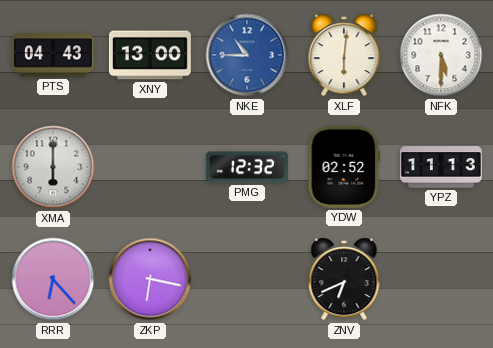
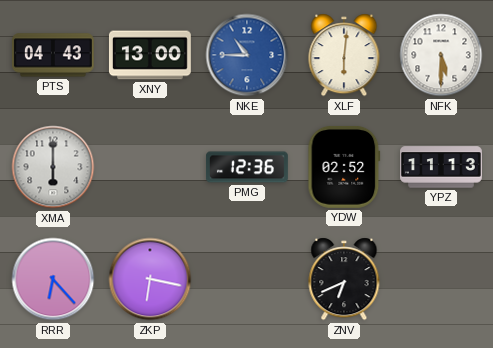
PMG: 12:32 -> 12:36
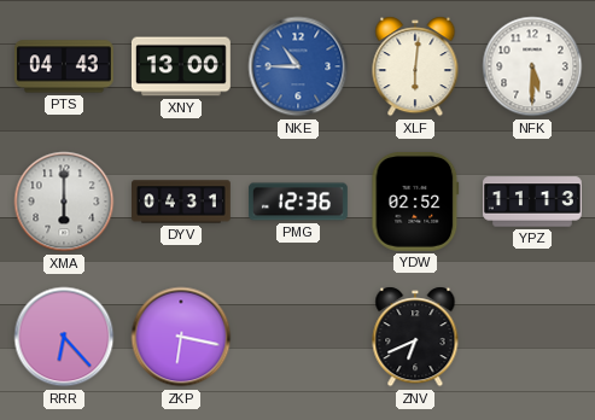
DYV: none -> 04:31
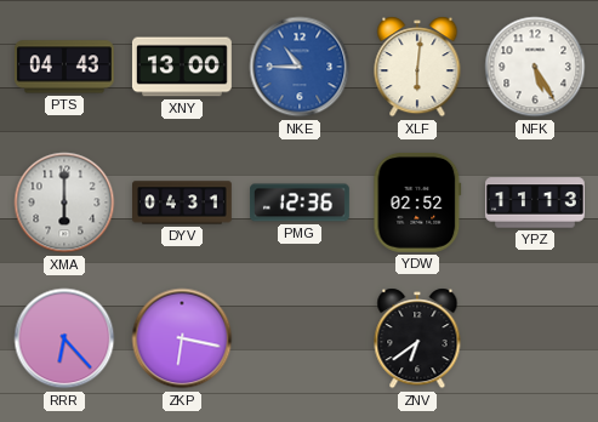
NFK: 5:30 -> 5:25
ZNV: 6:41 -> 6:39
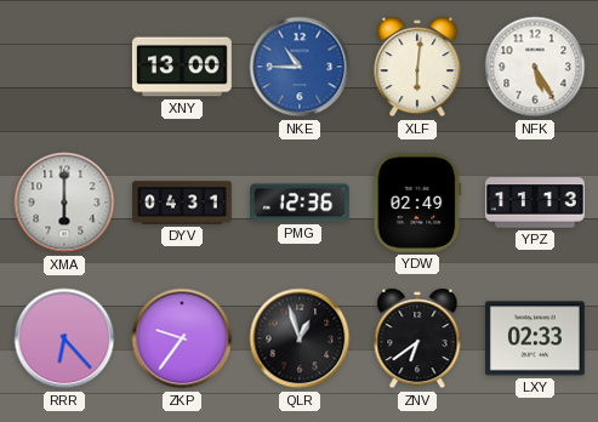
PTS: 04:43 -> none
YDW: 02:52 -> 02:49
ZKP: 6:17 -> 9:36
QLR: none -> 12:57
LXY: none -> 02:33
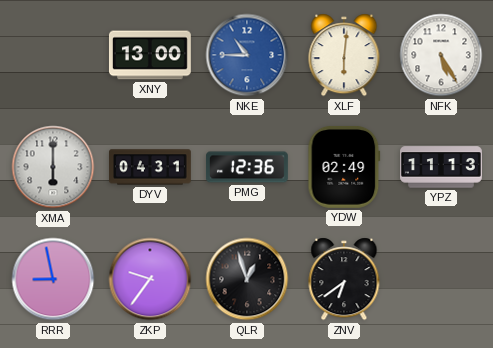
RRR: 6:23 -> 8:58
LXY: 02:33 -> none
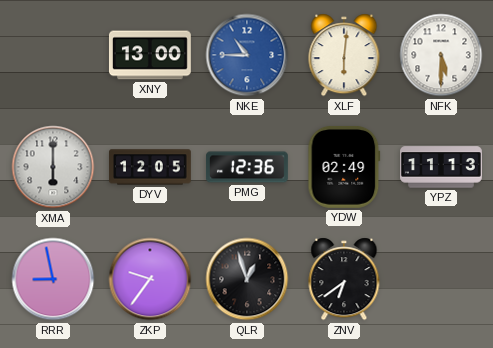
NFK: 5:25 -> 5:30
DYV: 04:31 -> 12:05
